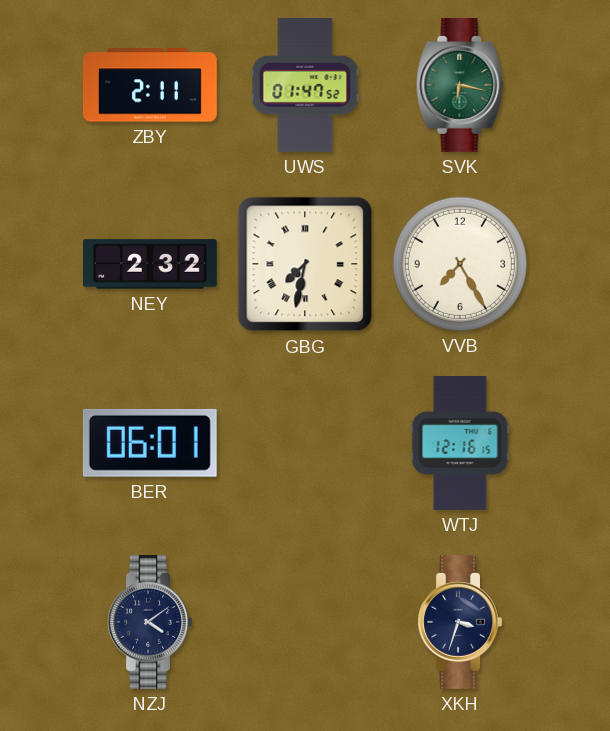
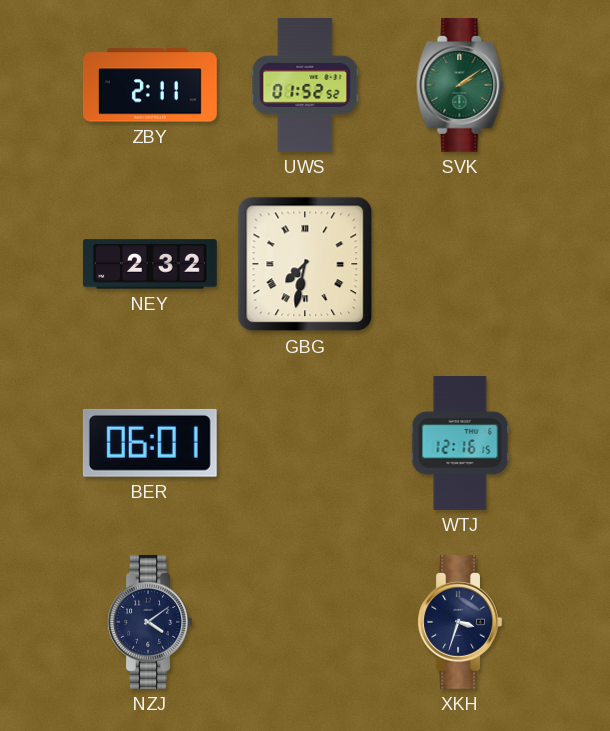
UWS: 01:47 -> 01:52
SVK: 6:17 -> 2:09
VVB: 7:25 -> none
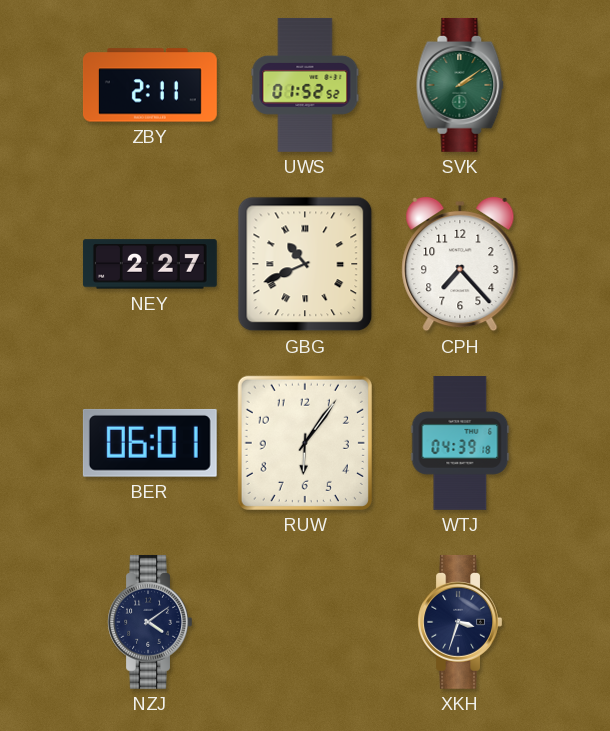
NEY: 2:32 -> 2:27
GBG: 7:32 -> 10:41
CPH: none -> 7:23
RUW: none -> 6:06
WTJ: 12:16 -> 04:39
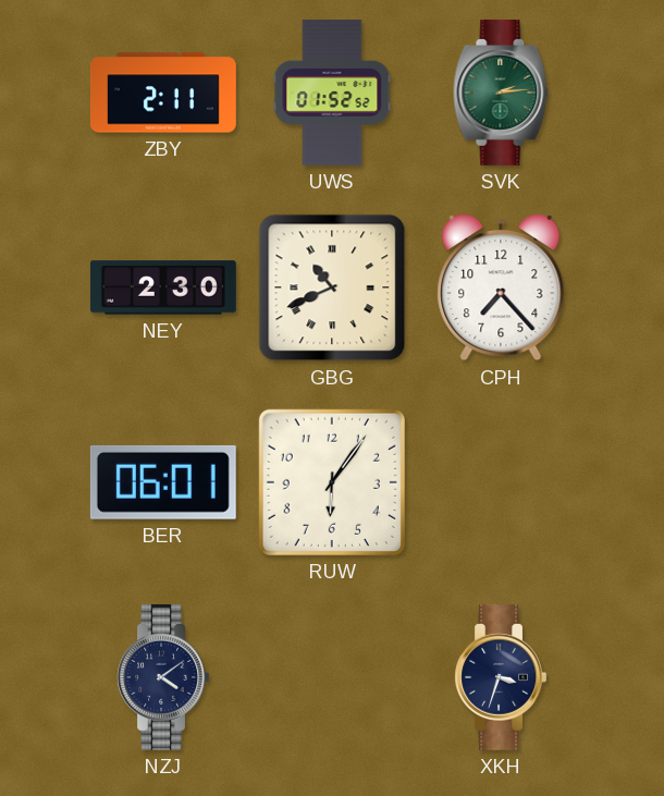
SVK: 2:09 -> 2:14
NEY: 2:27 -> 2:30
WTJ: 04:39 -> none
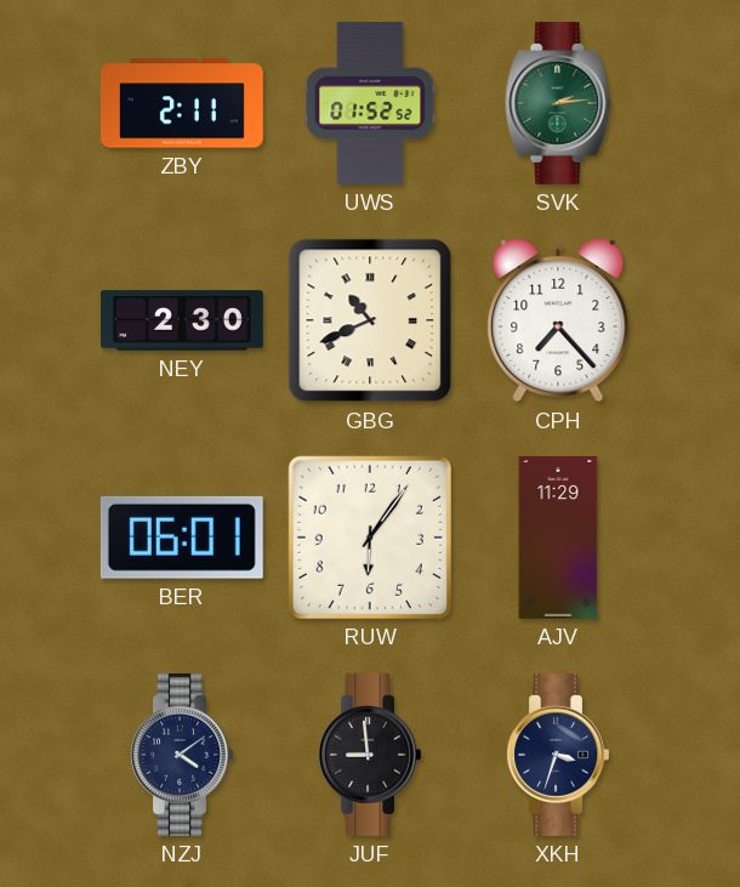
AJV: none -> 11:29
JUF: none -> 8:59
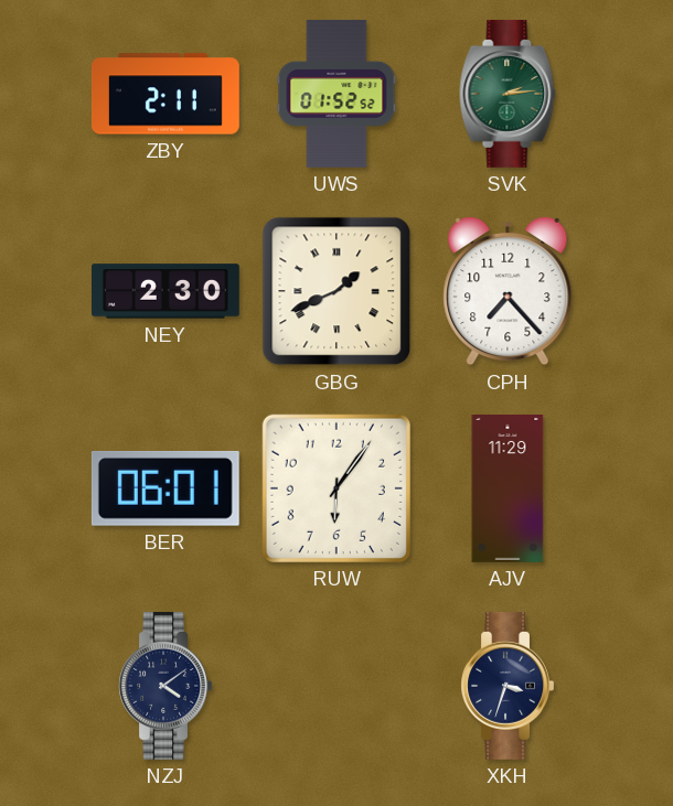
GBG: 10:41 -> 1:41
JUF: 8:59 -> none
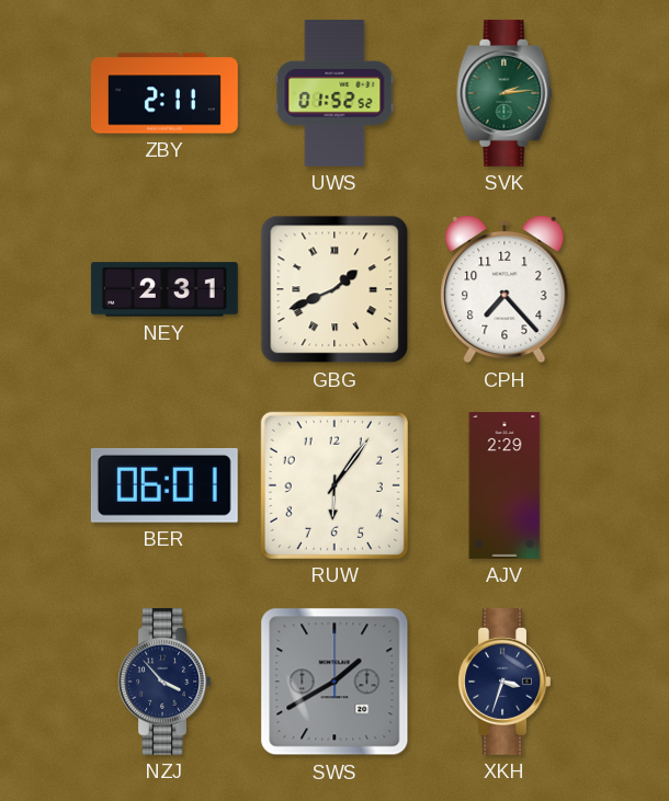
NEY: 2:30 -> 2:31
AJV: 11:29 -> 2:29
NZJ: 4:09 -> 3:53
SWS: none -> 1:40
